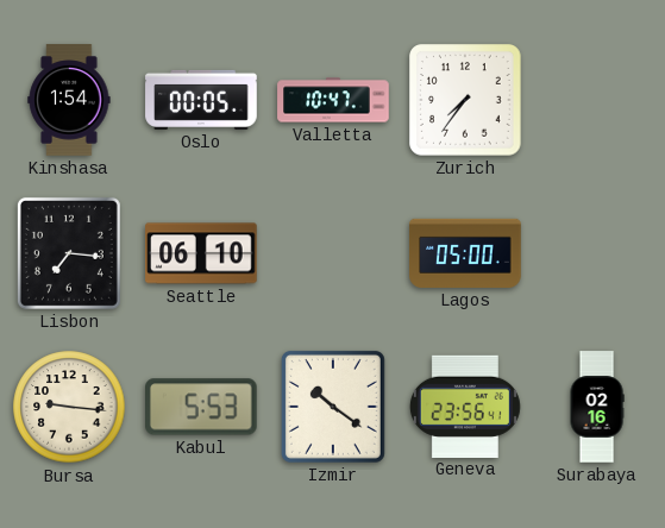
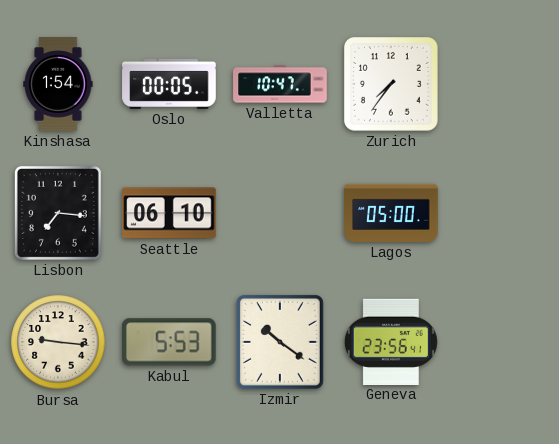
Surabaya: 02:16 -> none
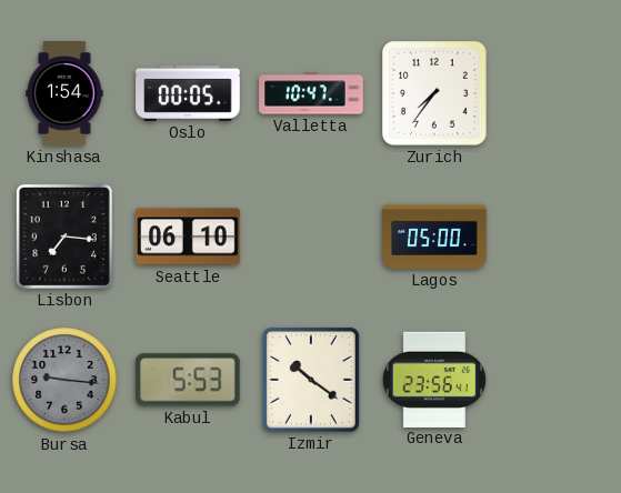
Bursa dial: cream -> grey
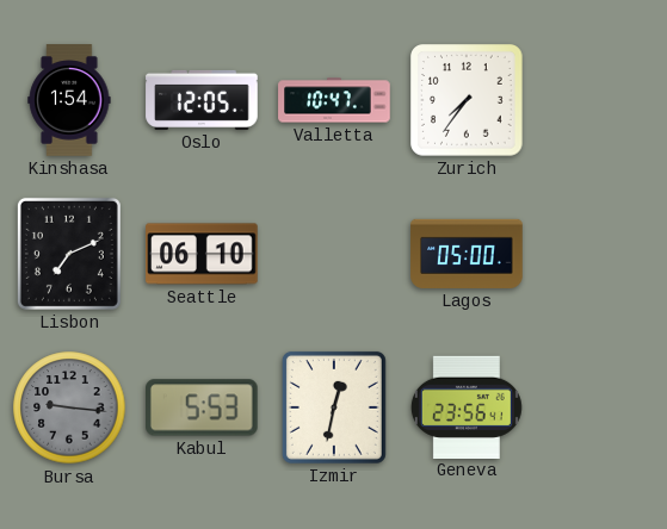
Oslo: 00:05 -> 12:05
Lisbon: 7:16 -> 7:11
Izmir: 10:21 -> 12:32
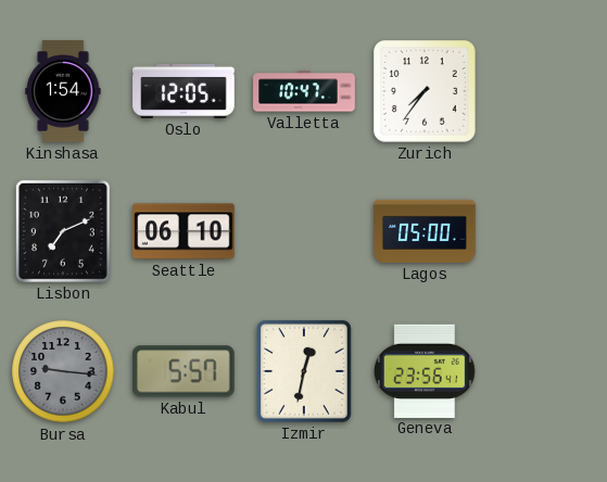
Kabul: 5:53 -> 5:57
